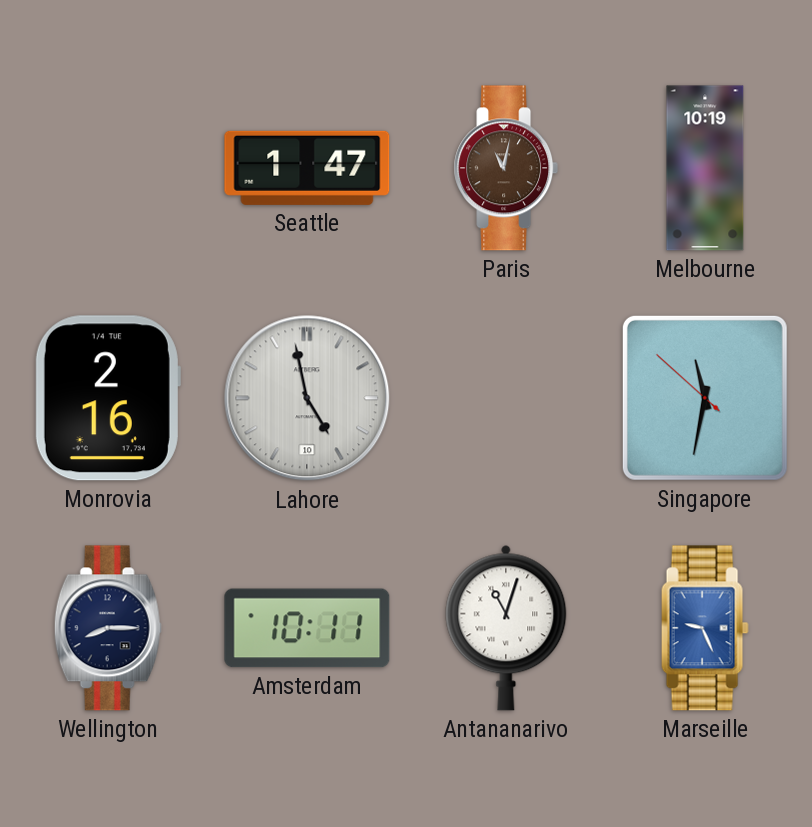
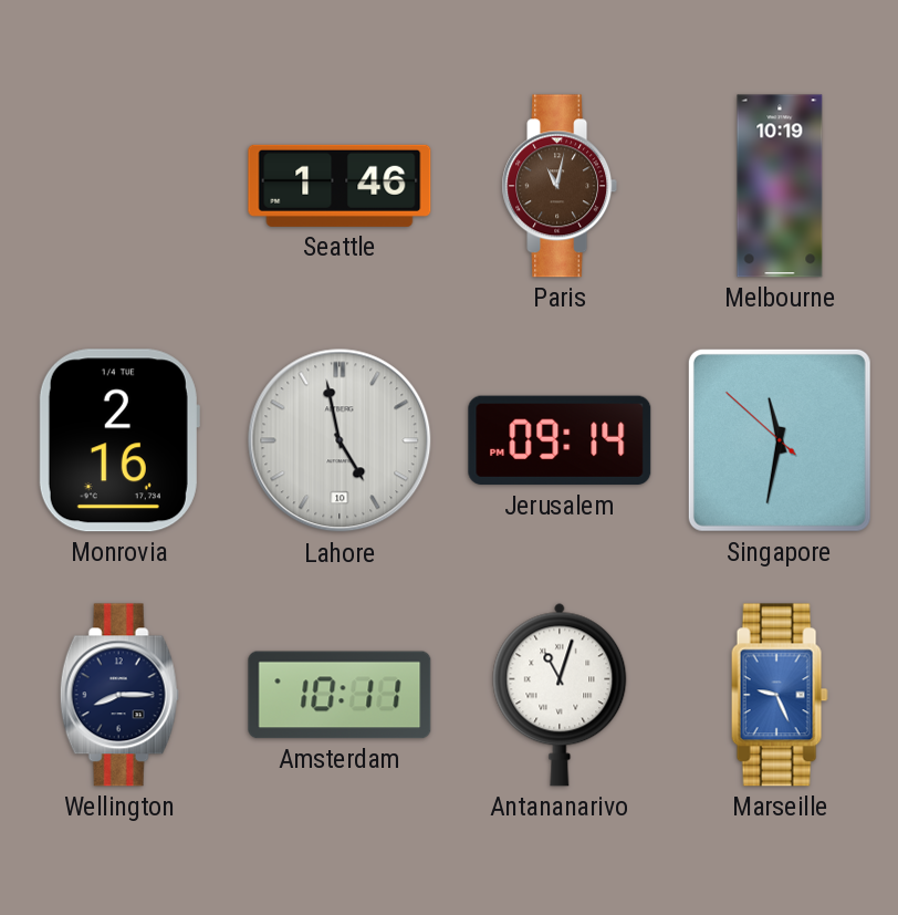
Seattle: 1:47 -> 1:46
Jerusalem: none -> 09:14
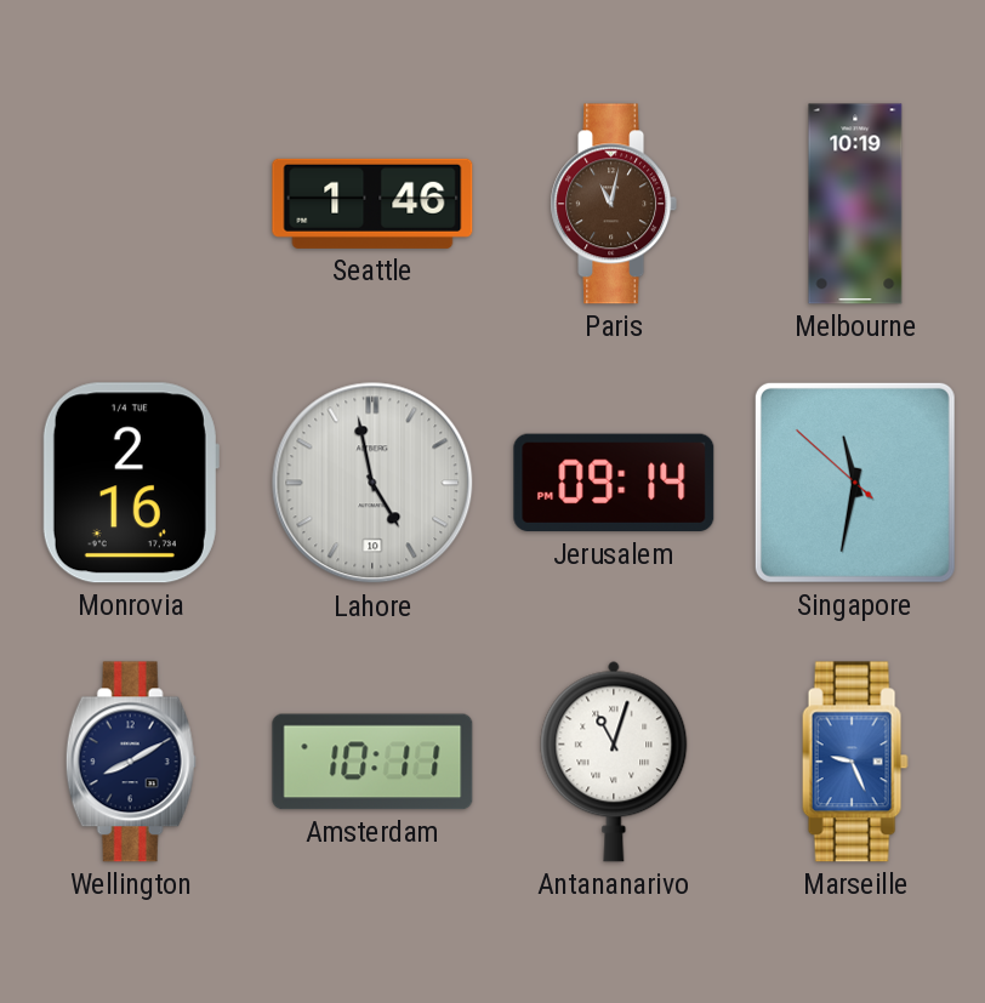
Wellington: 8:15 -> 8:10
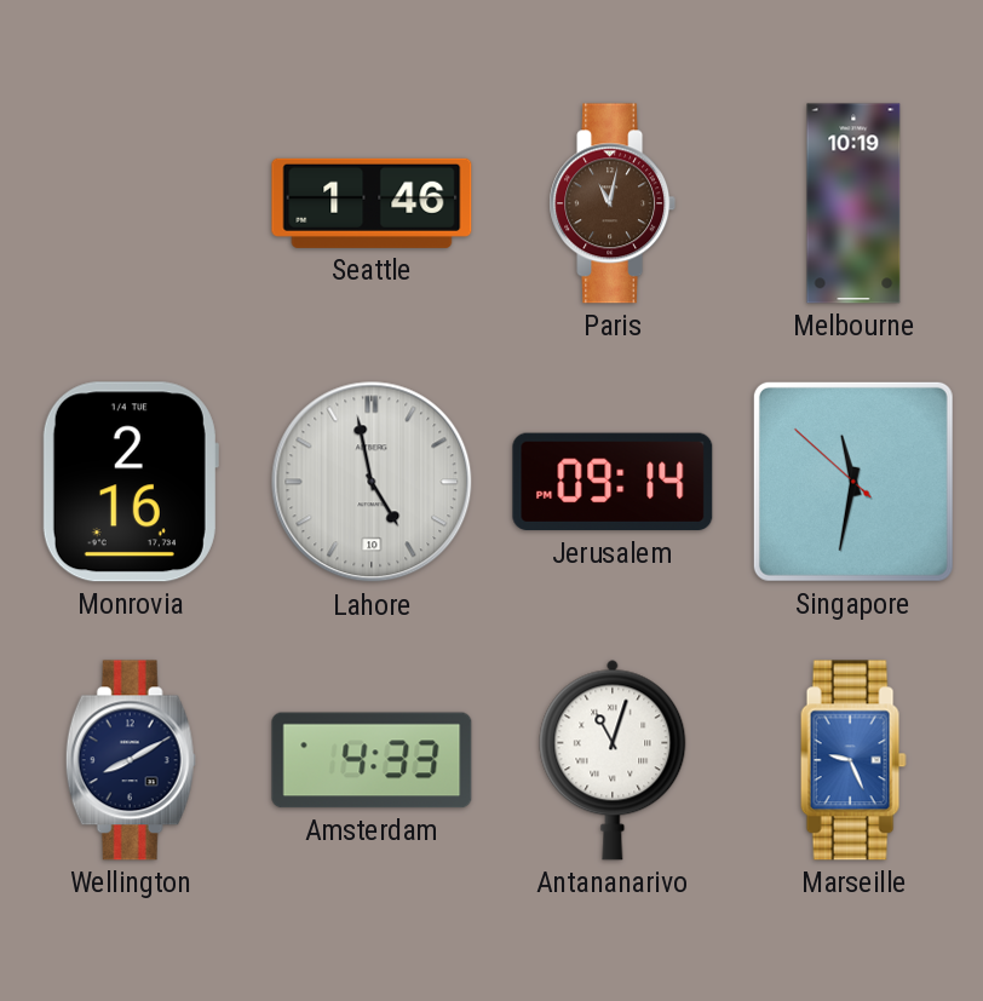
Amsterdam: 10:11 -> 4:33
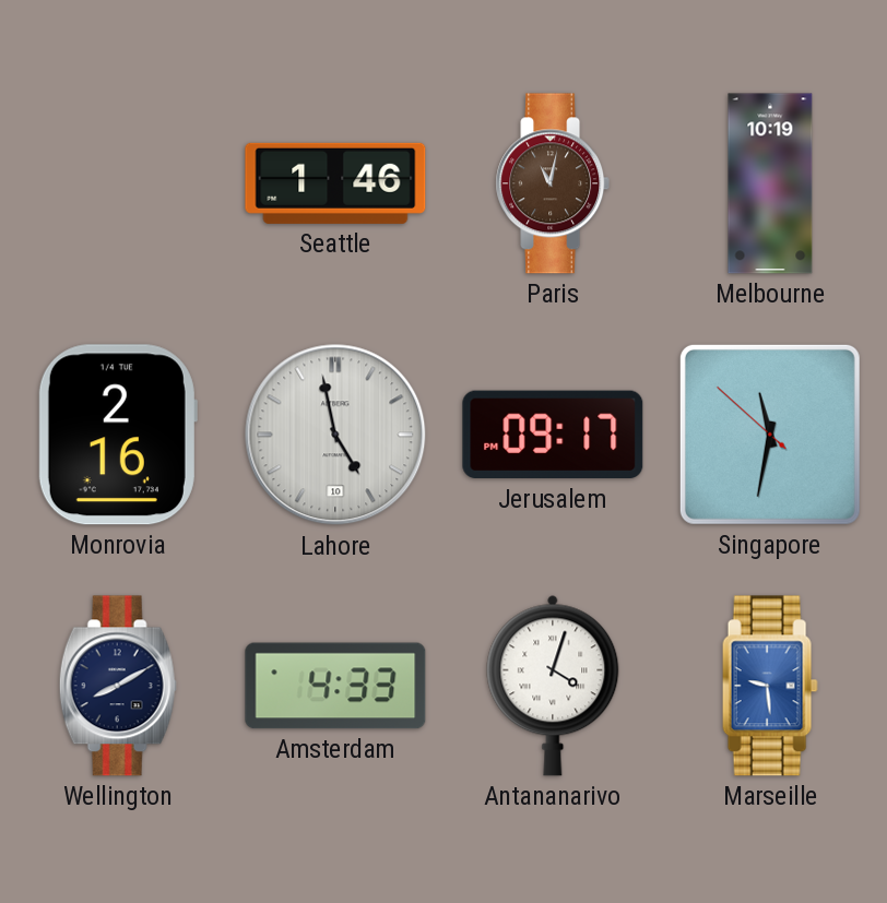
Jerusalem: 09:14 -> 09:17
Antananarivo: 11:03 -> 4:03
Marseille: 9:26 -> 9:29
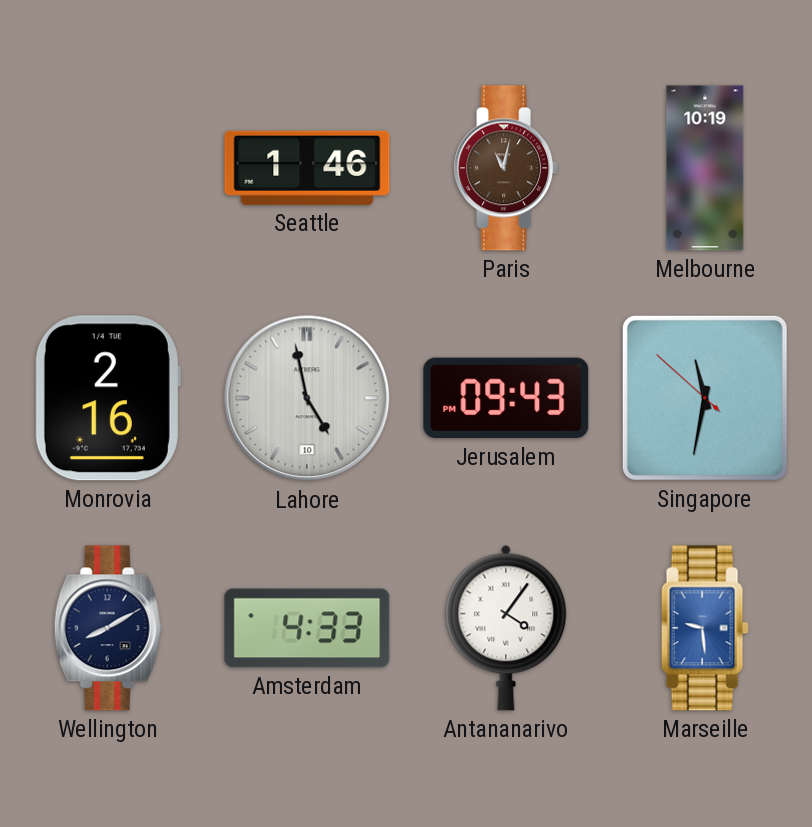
Jerusalem: 09:17 -> 09:43
Antananarivo: 4:03 -> 4:06
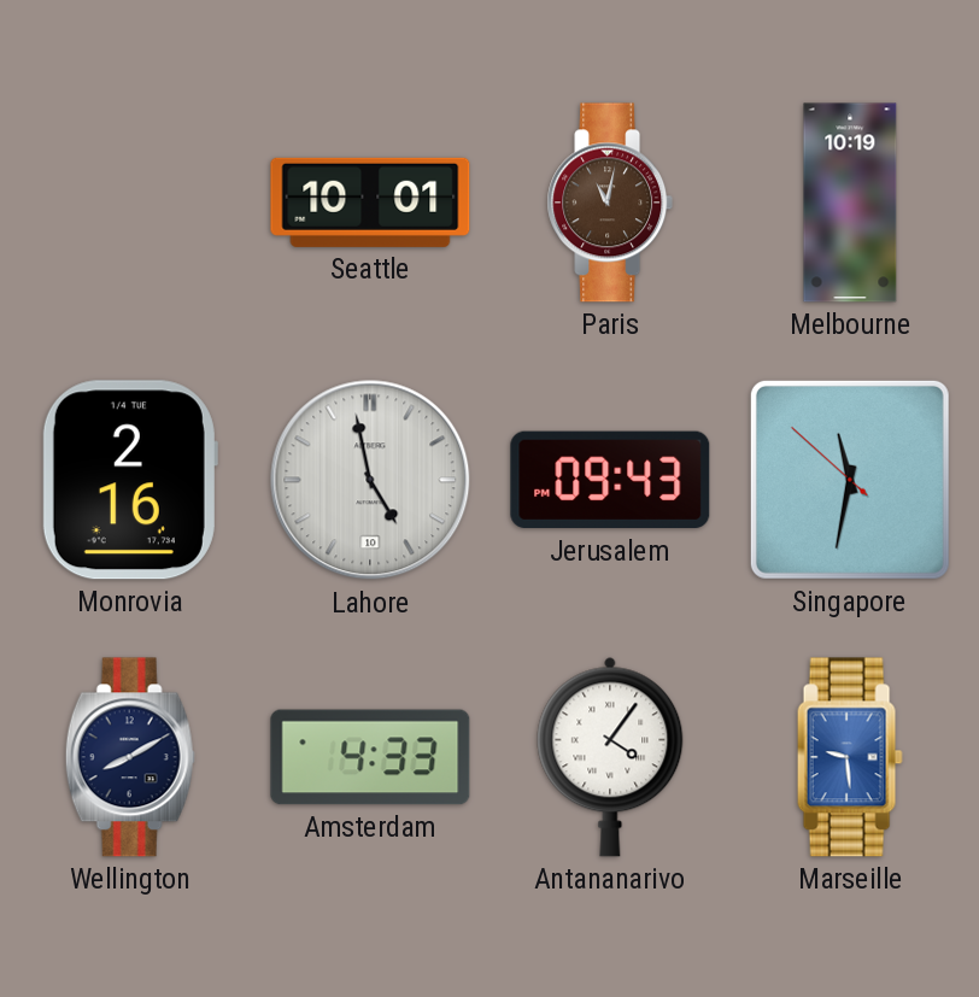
Seattle: 1:46 -> 10:01
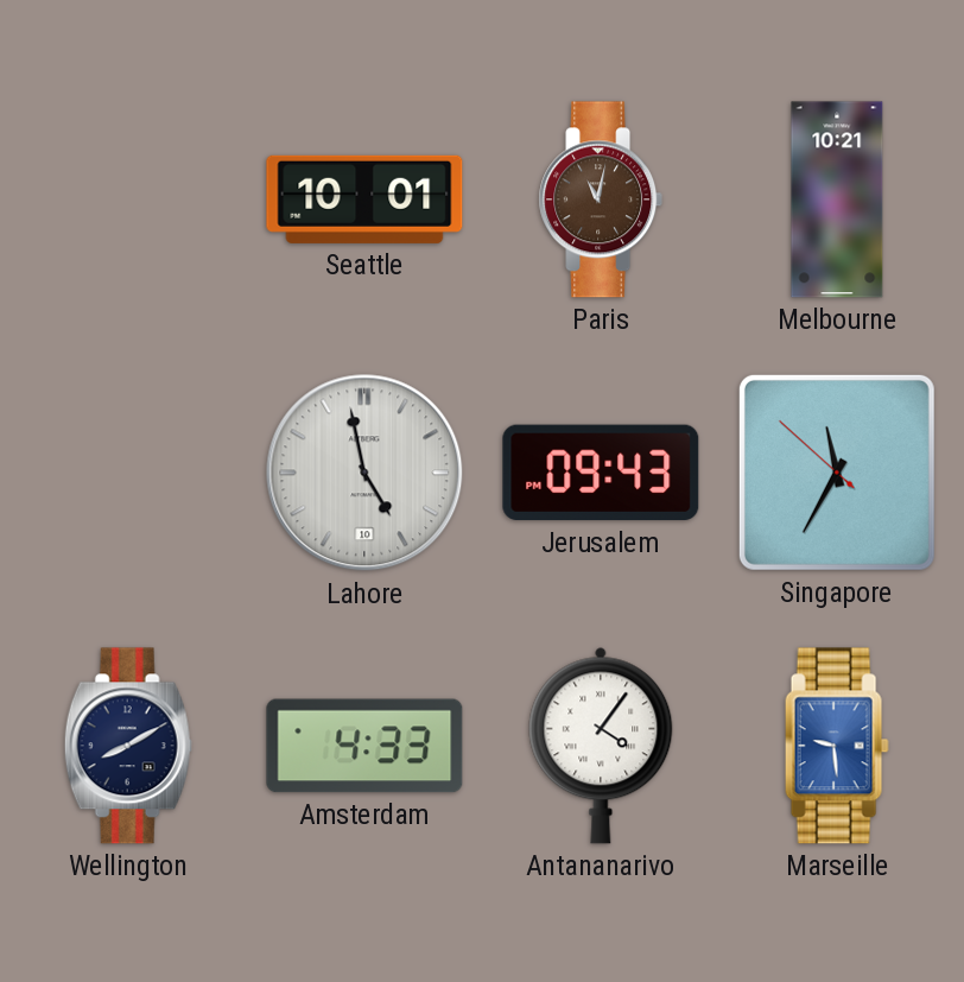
Melbourne: 10:19 -> 10:21
Monrovia: 2:16 -> none
Singapore: 11:31 -> 11:34
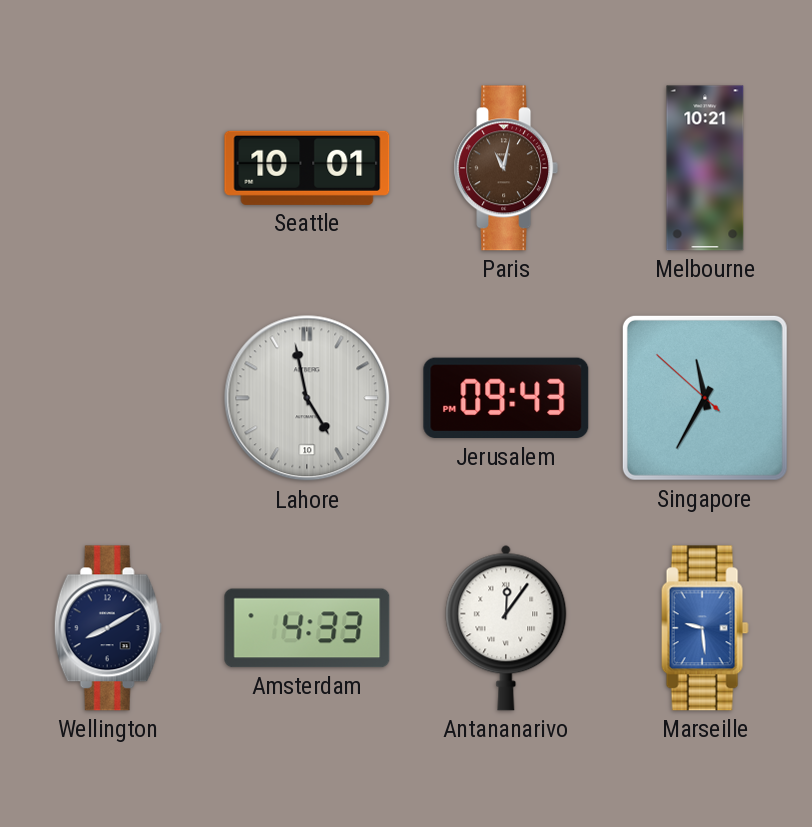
Antananarivo: 4:06 -> 12:06
